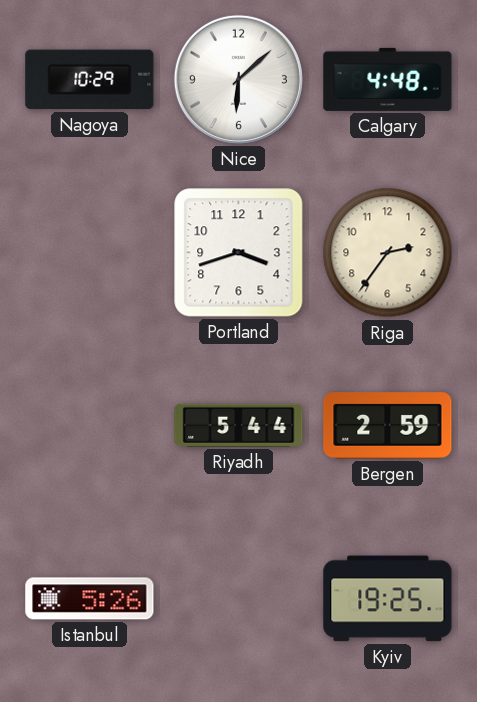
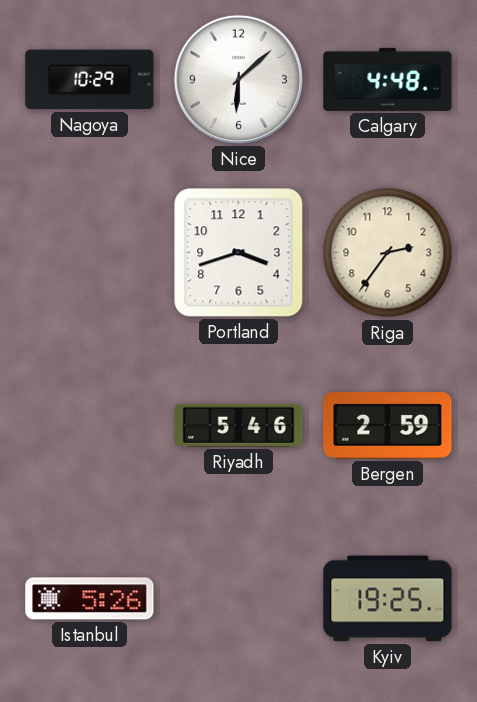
Riyadh: 5:44 -> 5:46
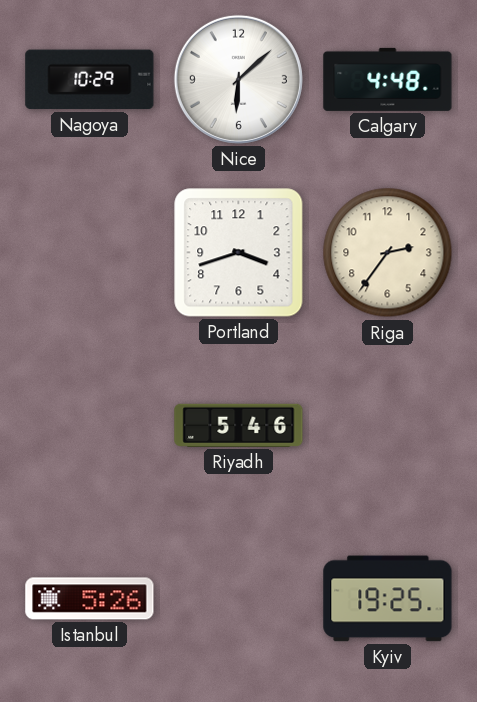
Bergen: 2:59 -> none
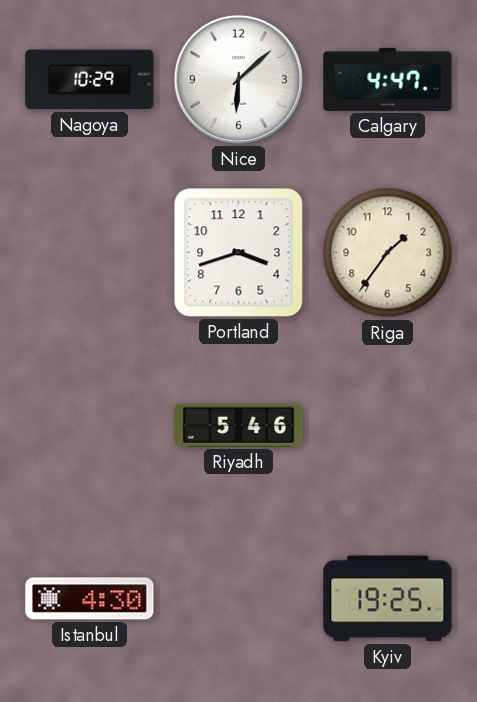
Calgary: 4:48 -> 4:47
Riga: 2:36 -> 1:36
Istanbul: 5:26 -> 4:30
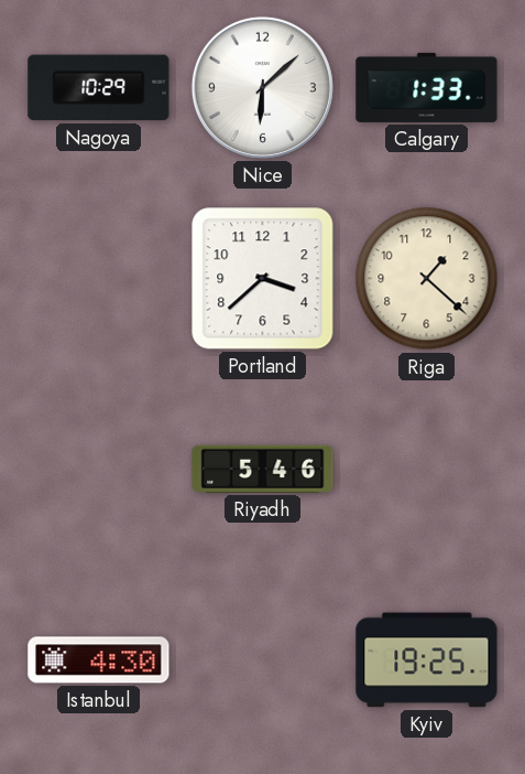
Calgary: 4:47 -> 1:33
Portland: 3:42 -> 3:38
Riga: 1:36 -> 1:22
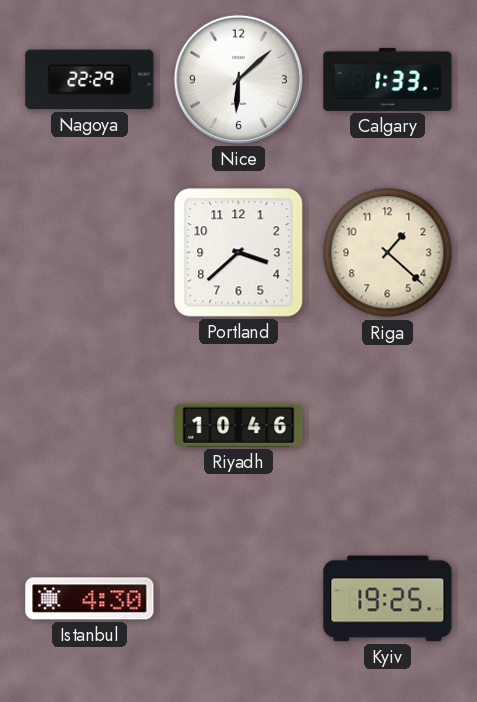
Nagoya: 10:29 -> 22:29
Riyadh: 5:46 -> 10:46
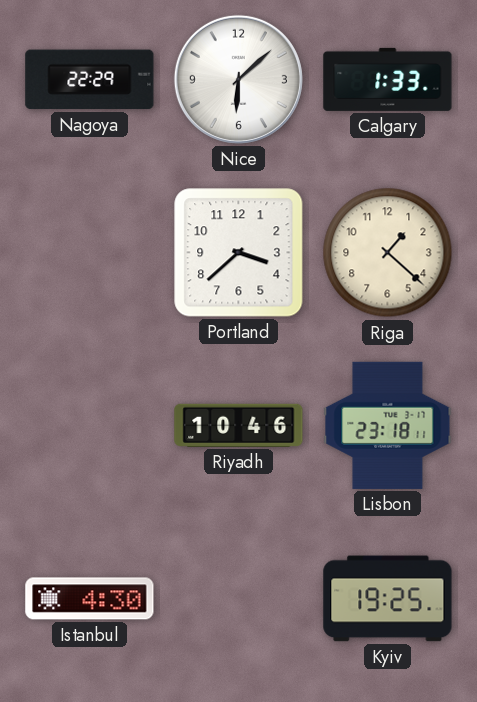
Lisbon: none -> 23:18
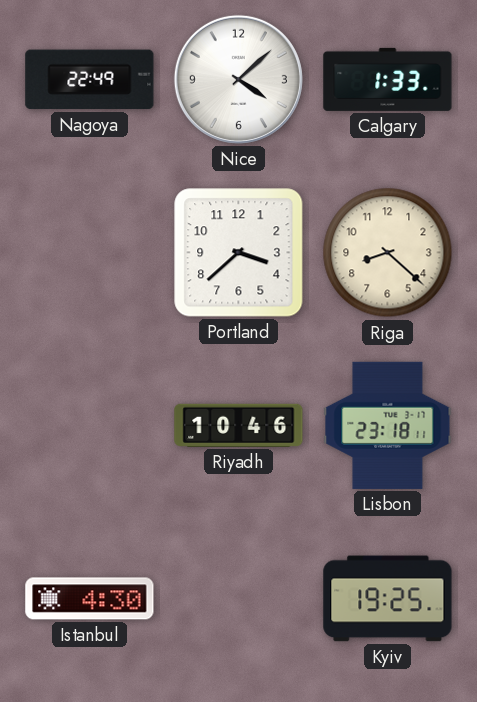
Nagoya: 22:29 -> 22:49
Nice: 6:08 -> 4:08
Riga: 1:22 -> 8:22
